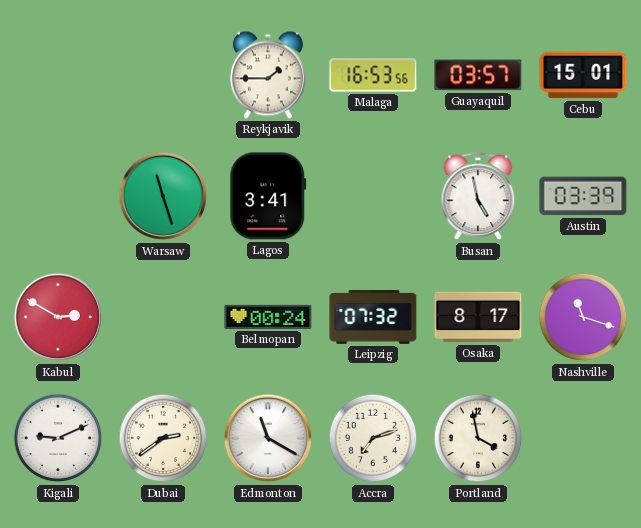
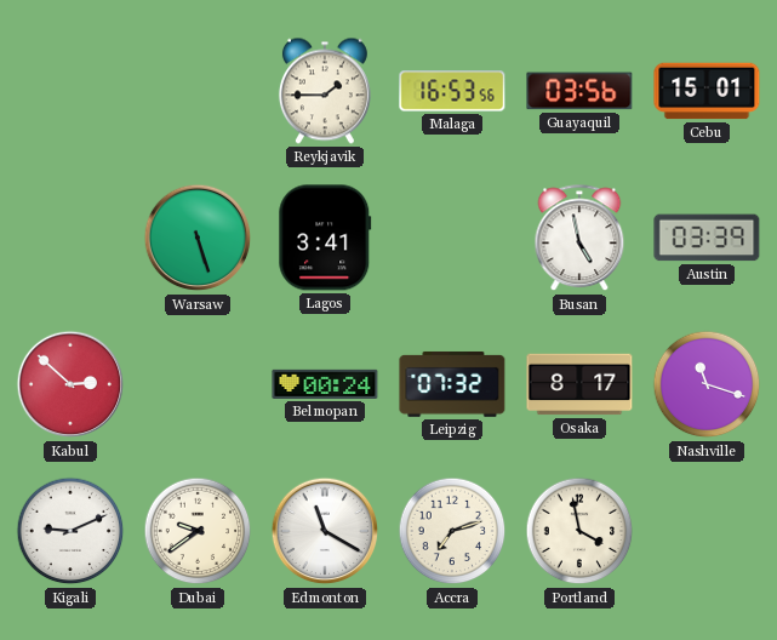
Guayaquil: 03:57 -> 03:56
Warsaw: 11:27 -> 5:27
Kabul: 2:50 -> 2:52
Dubai: 2:39 -> 9:39
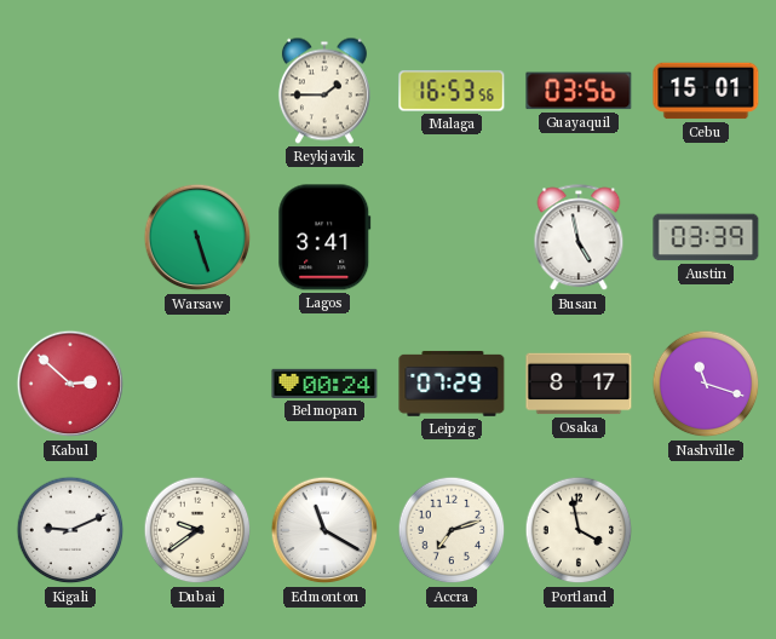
Leipzig: 07:32 -> 07:29
